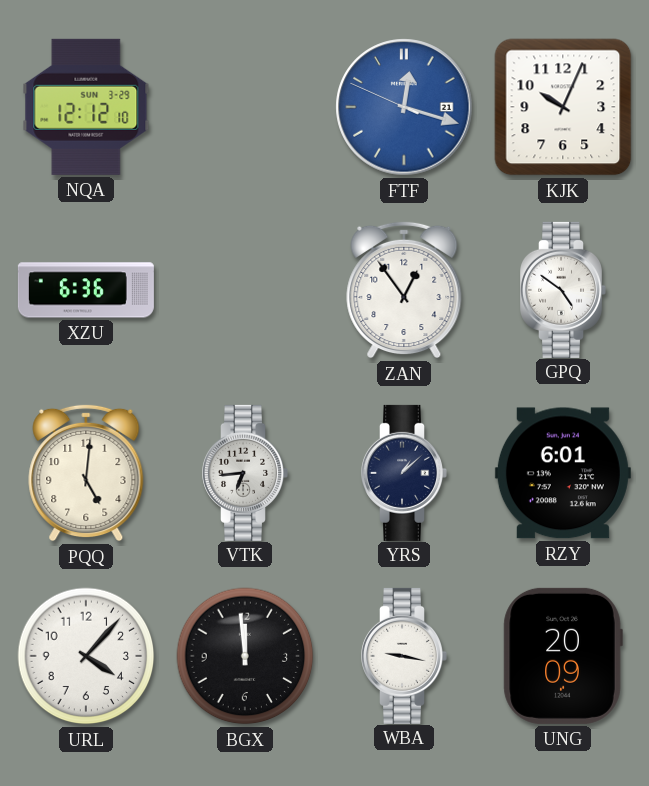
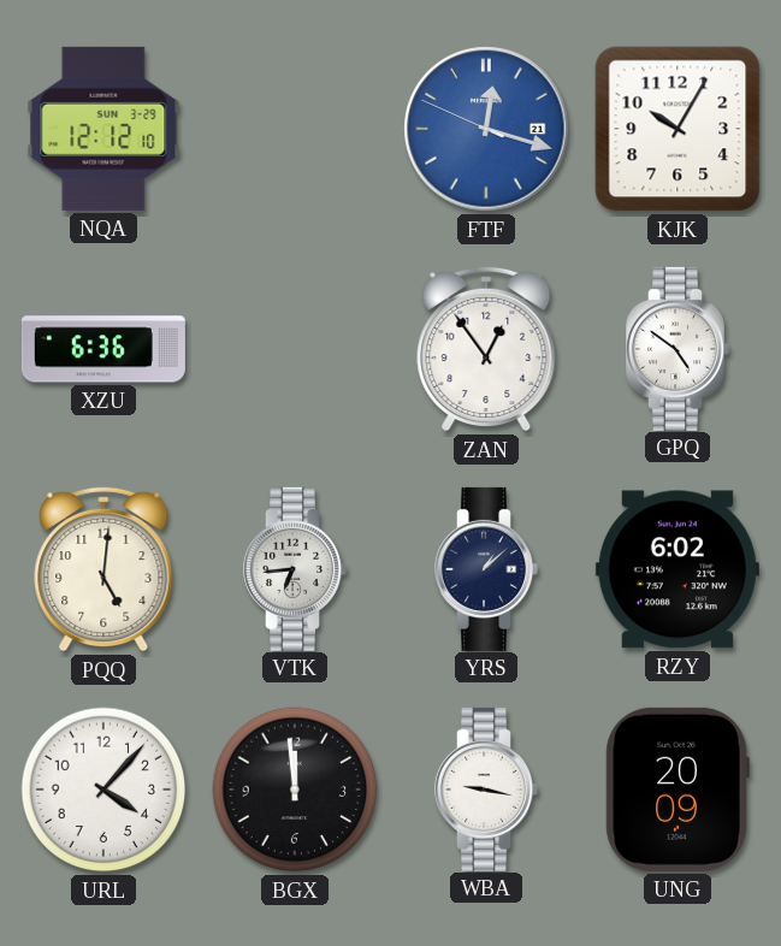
KJK: 10:04 -> 10:05
RZY: 6:01 -> 6:02
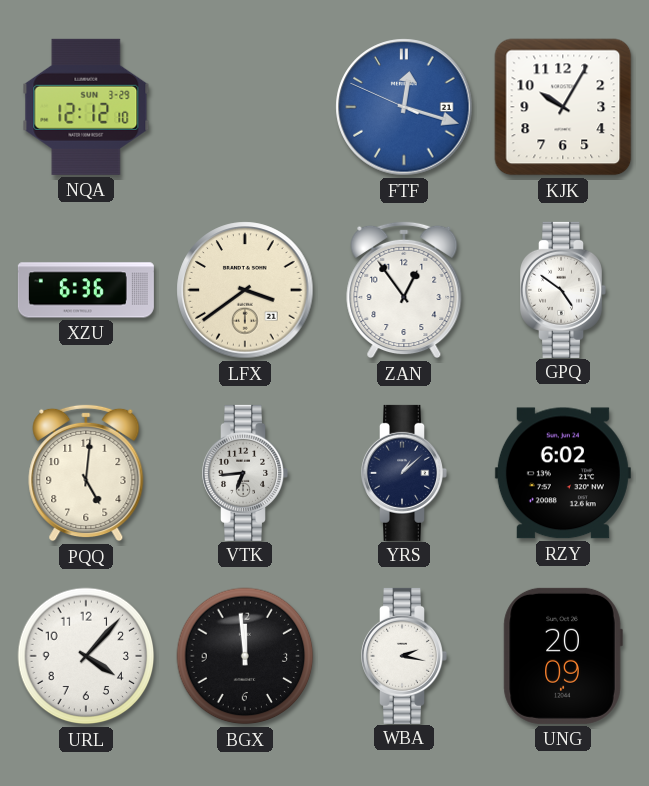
LFX: none -> 3:39
WBA: 9:17 -> 2:17
